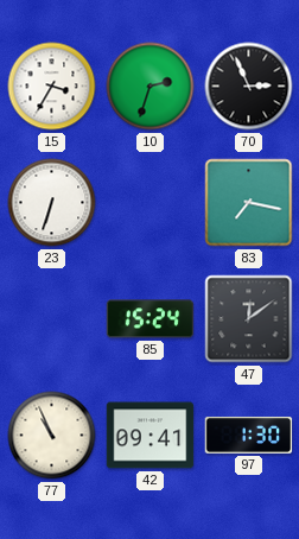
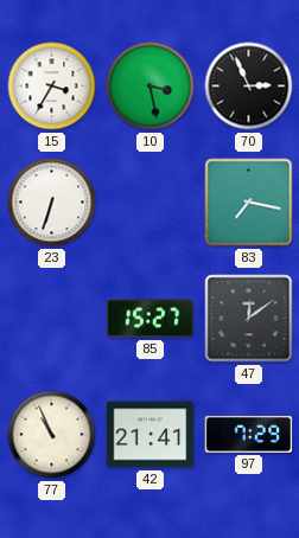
10: 2:33 -> 3:28
85: 15:24 -> 15:27
42: 09:41 -> 21:41
97: 1:30 -> 7:29
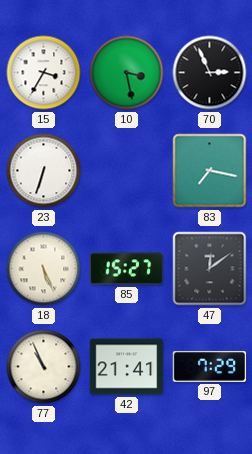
18: none -> 5:26
